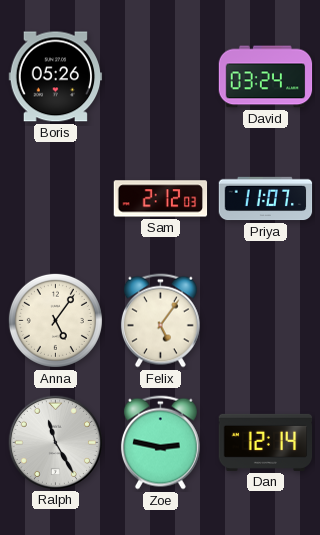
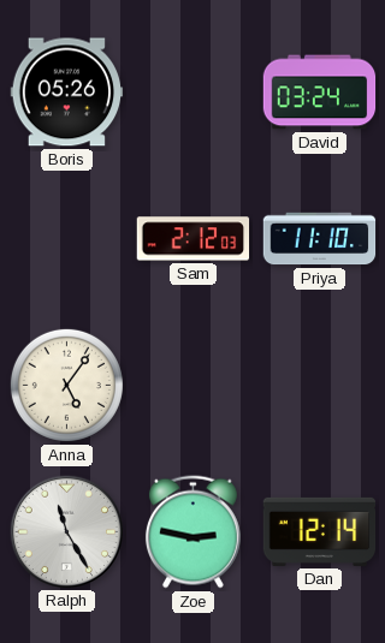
Priya: 11:07 -> 11:10
Felix: 5:06 -> none
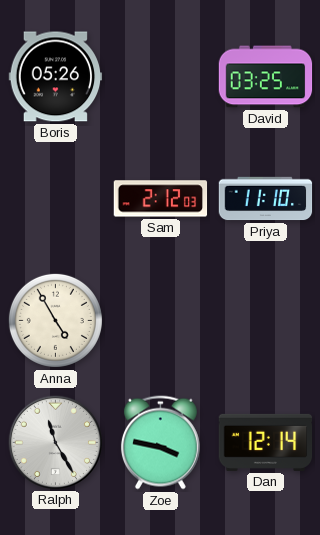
David: 03:24 -> 03:25
Anna: 5:06 -> 4:55
Zoe: 2:47 -> 3:47
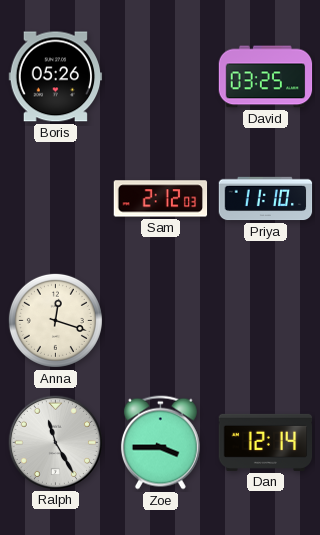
Anna: 4:55 -> 12:18
Zoe: 3:47 -> 3:45
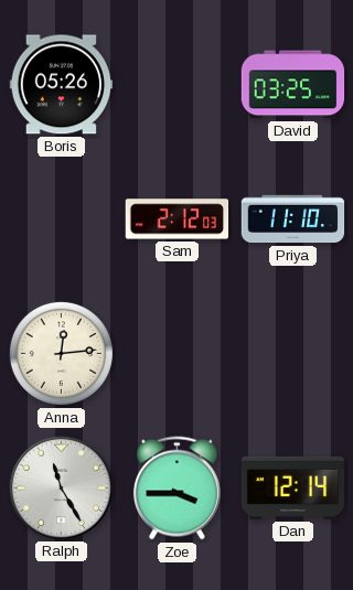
Anna: 12:18 -> 12:14
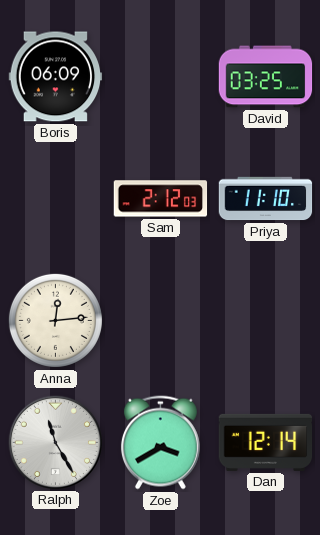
Boris: 05:26 -> 06:09
Zoe: 3:45 -> 3:40
